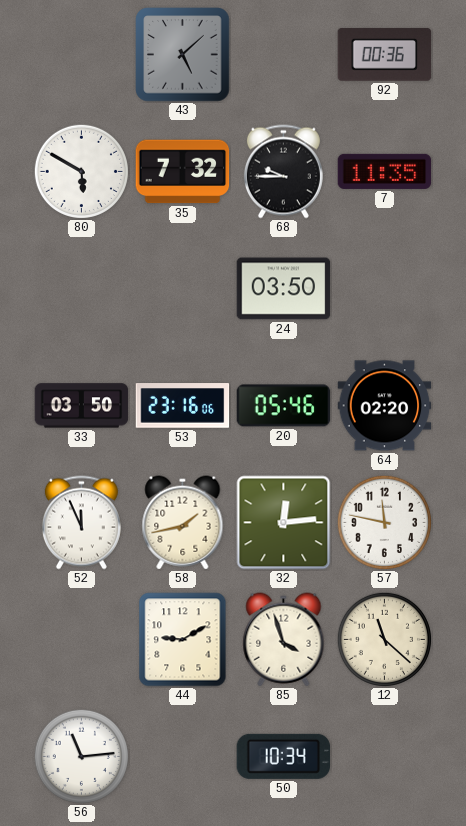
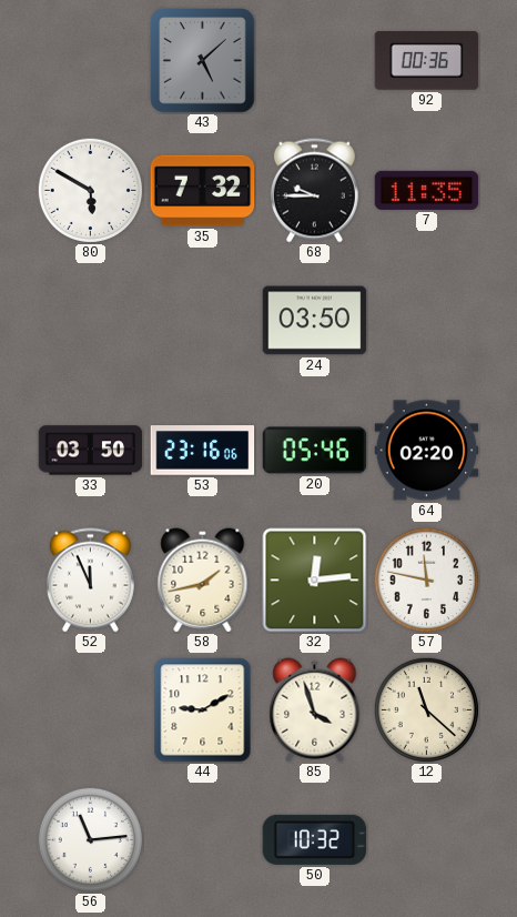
50: 10:34 -> 10:32
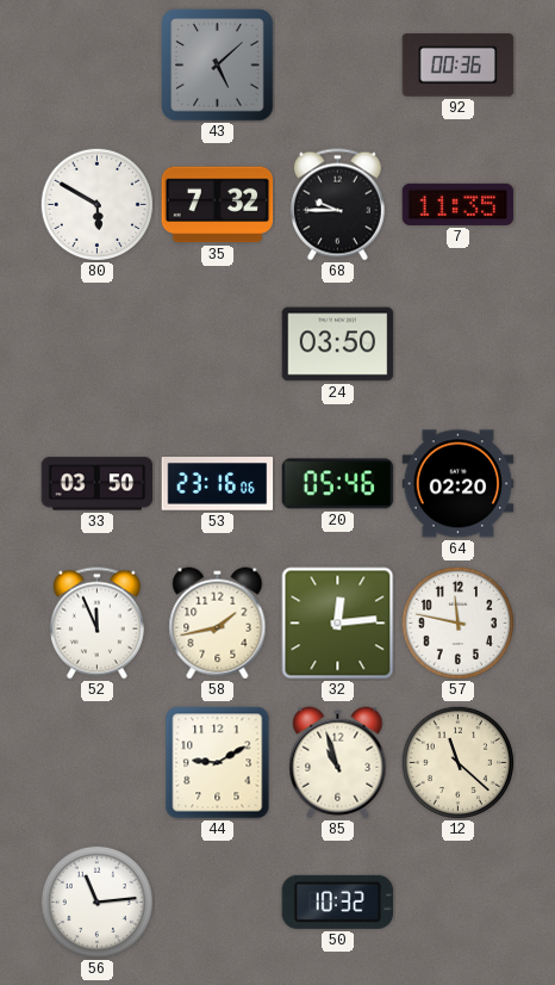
85: 3:57 -> 10:57
